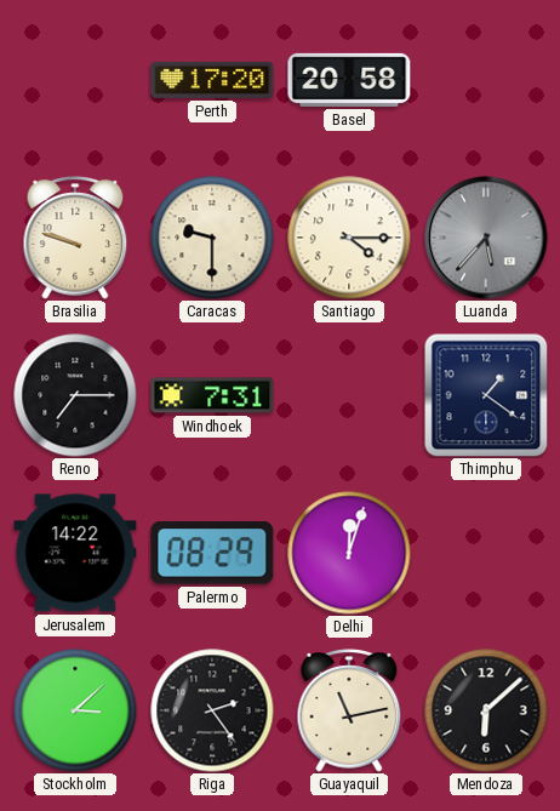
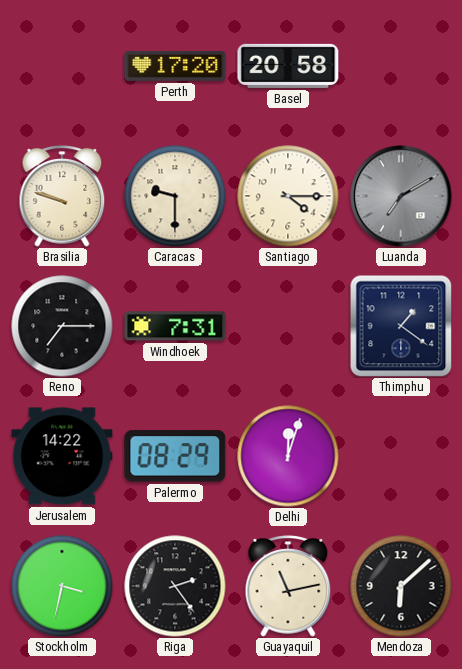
Luanda: 5:37 -> 7:10
Stockholm: 3:08 -> 3:32
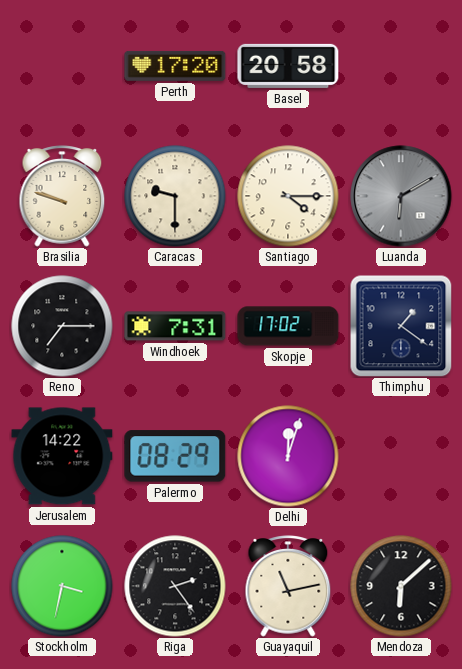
Luanda: 7:10 -> 6:10
Skopje: none -> 17:02
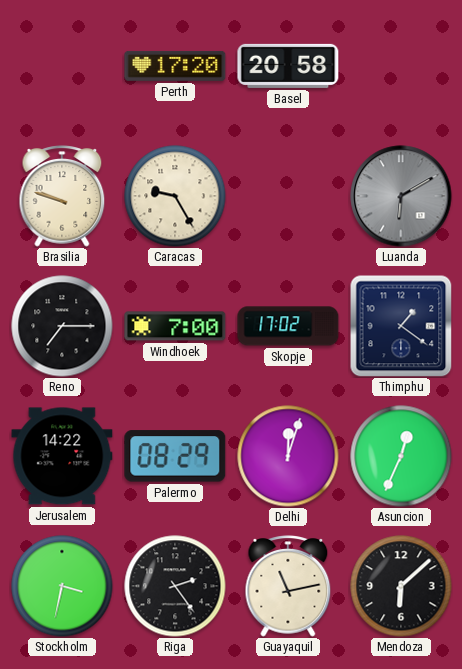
Caracas: 9:30 -> 9:25
Santiago: 4:15 -> none
Windhoek: 7:31 -> 7:00
Asuncion: none -> 12:34
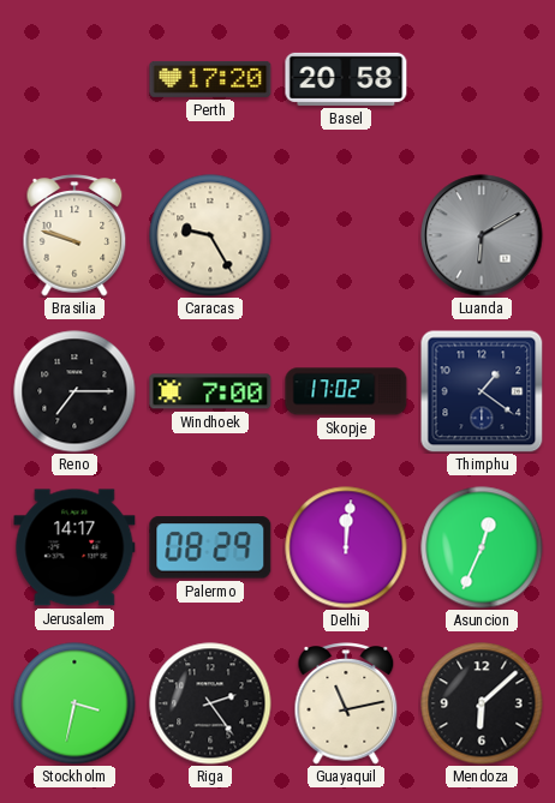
Jerusalem: 14:22 -> 14:17
Delhi: 12:03 -> 12:01
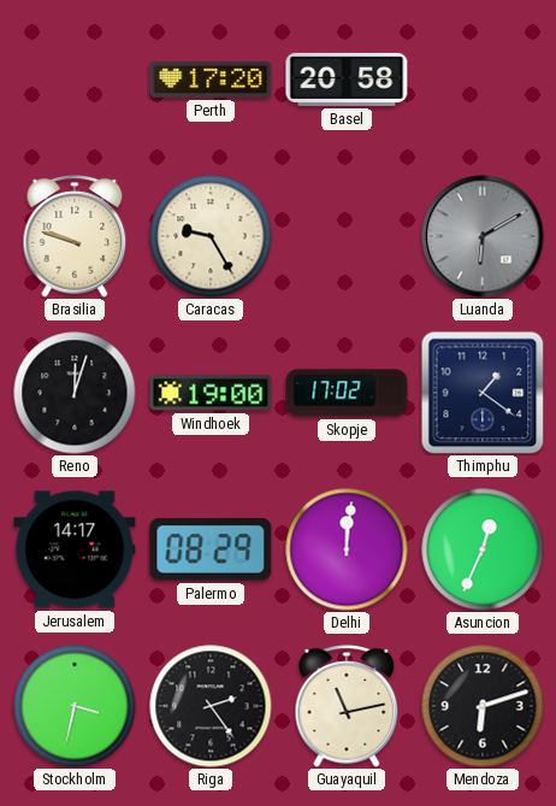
Reno: 7:15 -> 12:03
Windhoek: 7:00 -> 19:00
Mendoza: 6:08 -> 6:12
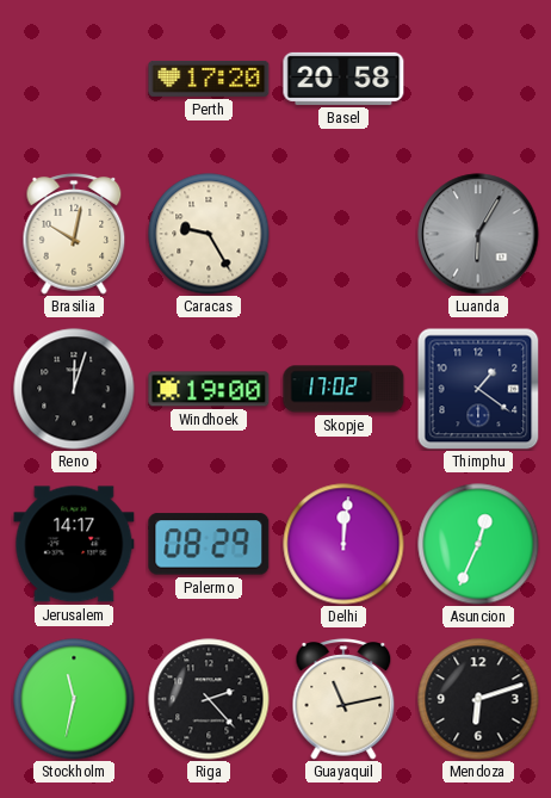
Brasilia: 9:48 -> 10:02
Luanda: 6:10 -> 6:05
Stockholm: 3:32 -> 11:32
Riga: 2:24 -> 2:23
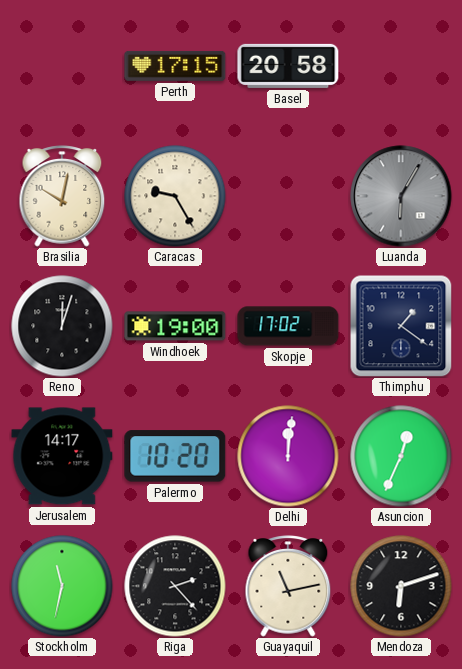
Perth: 17:20 -> 17:15
Palermo: 08:29 -> 10:20
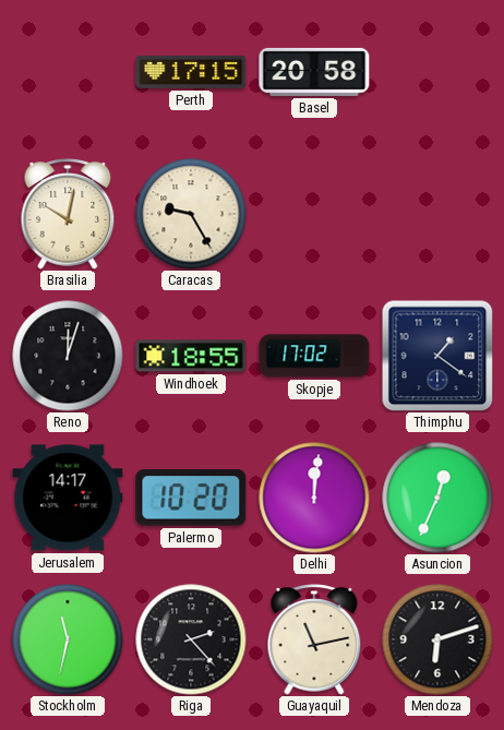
Luanda: 6:05 -> none
Windhoek: 19:00 -> 18:55
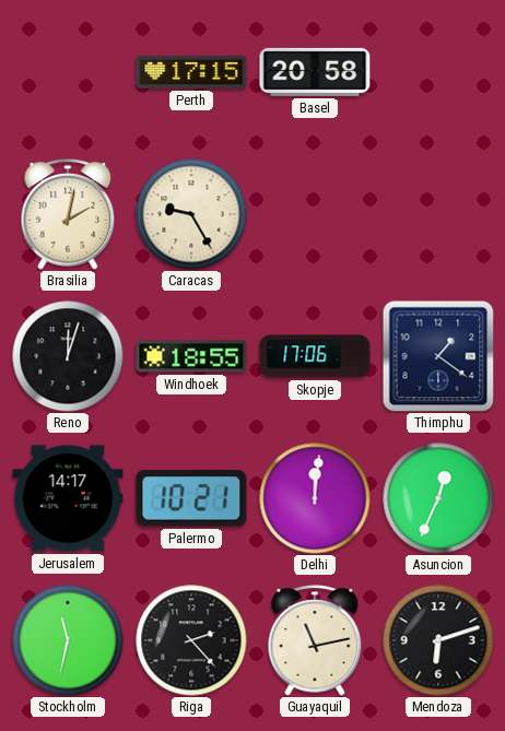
Brasilia: 10:02 -> 2:02
Skopje: 17:02 -> 17:06
Palermo: 10:20 -> 10:21
